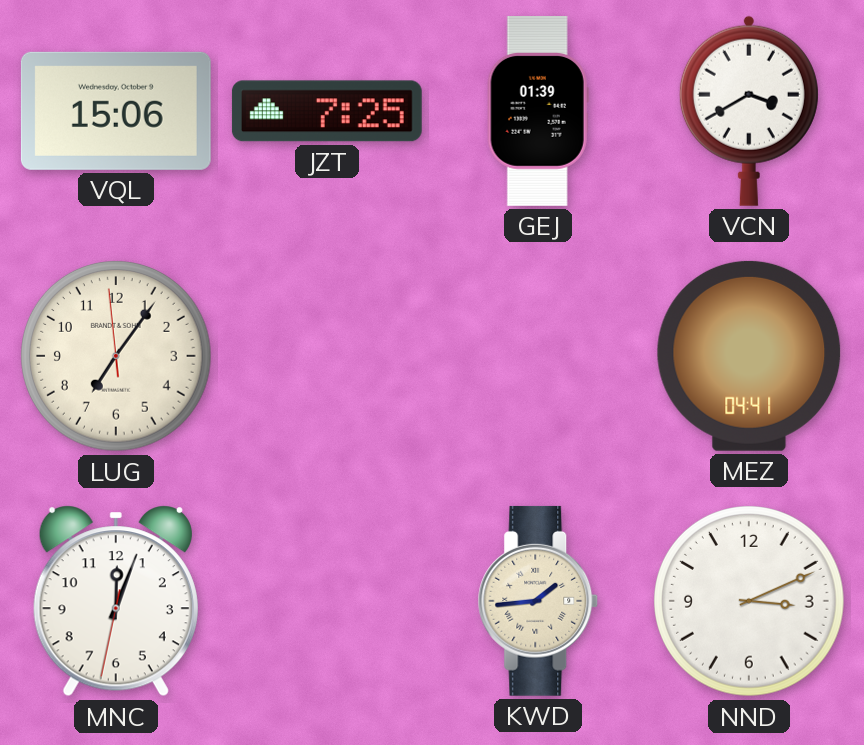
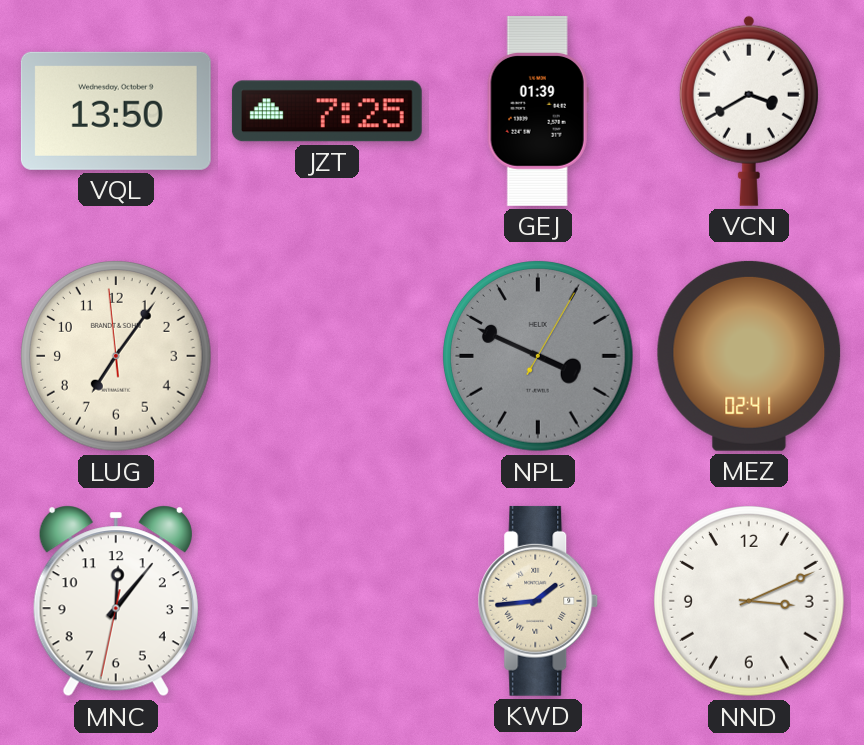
VQL: 15:06 -> 13:50
NPL: none -> 3:49
MEZ: 04:41 -> 02:41
MNC: 12:03 -> 12:06
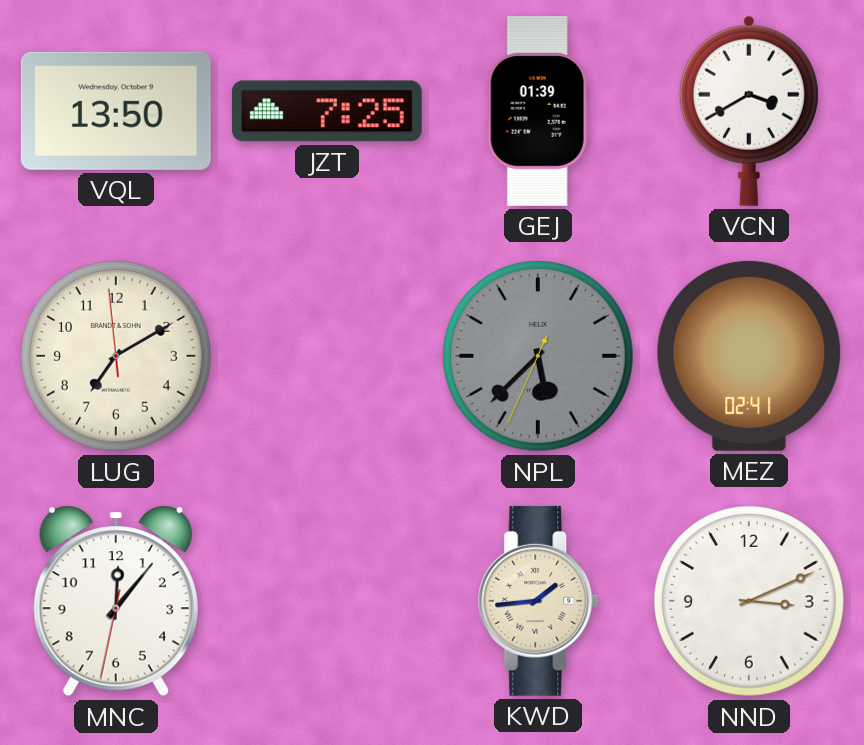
LUG: 7:05 -> 7:09
NPL: 3:49 -> 5:37
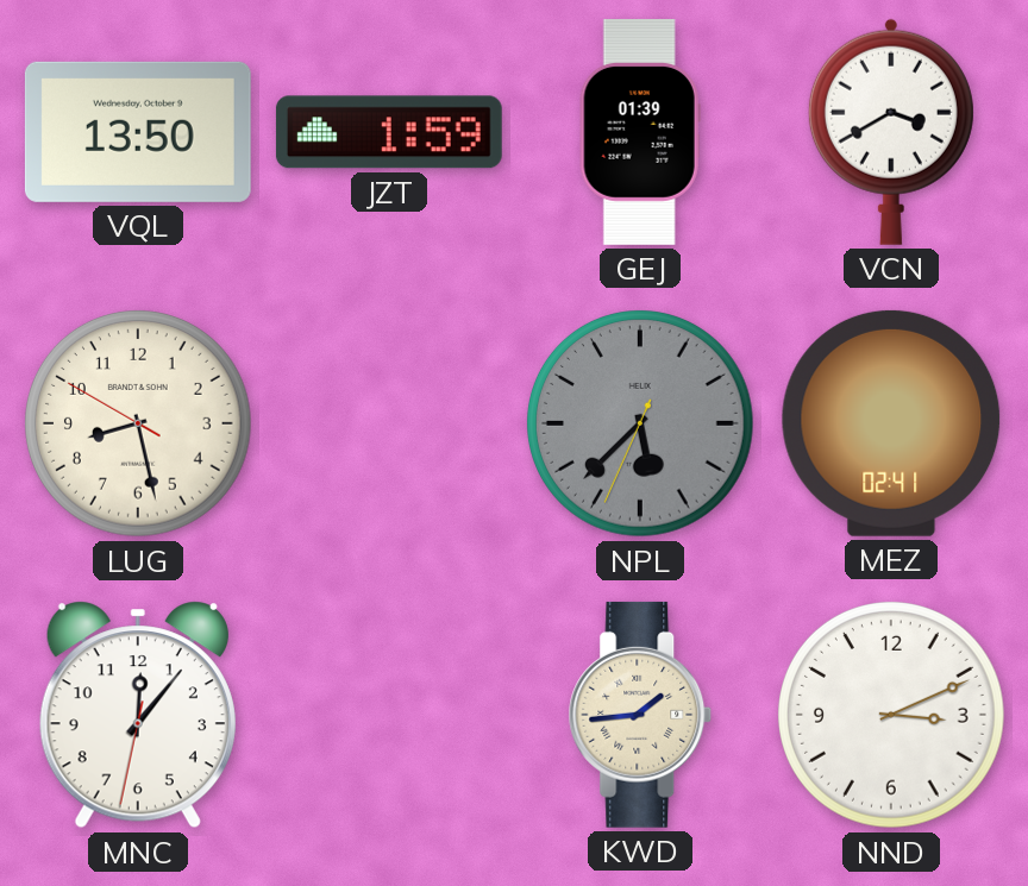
JZT: 7:25 -> 1:59
LUG: 7:09 -> 8:27
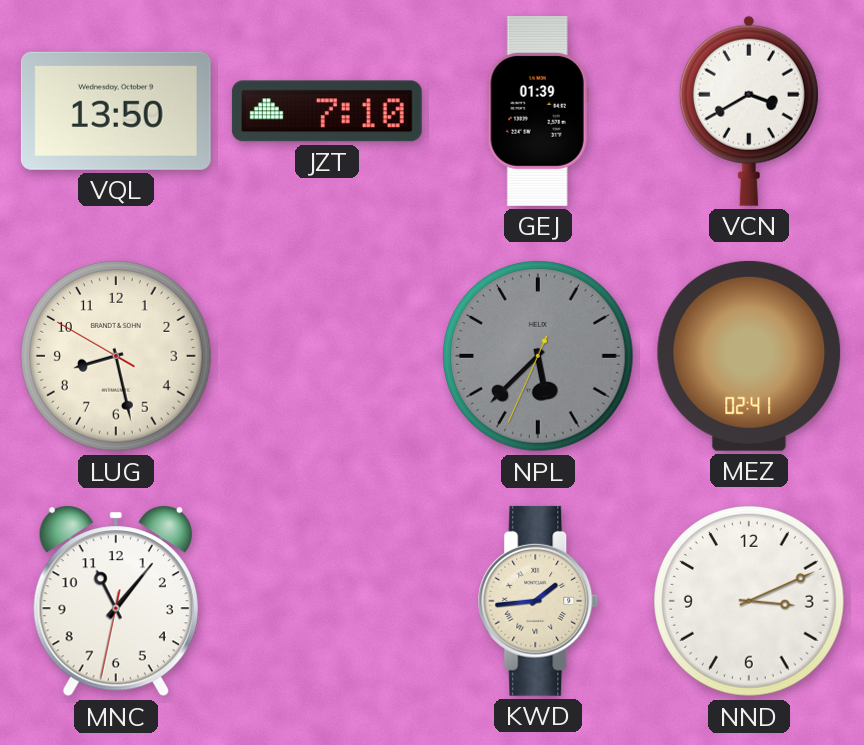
JZT: 1:59 -> 7:10
MNC: 12:06 -> 11:06
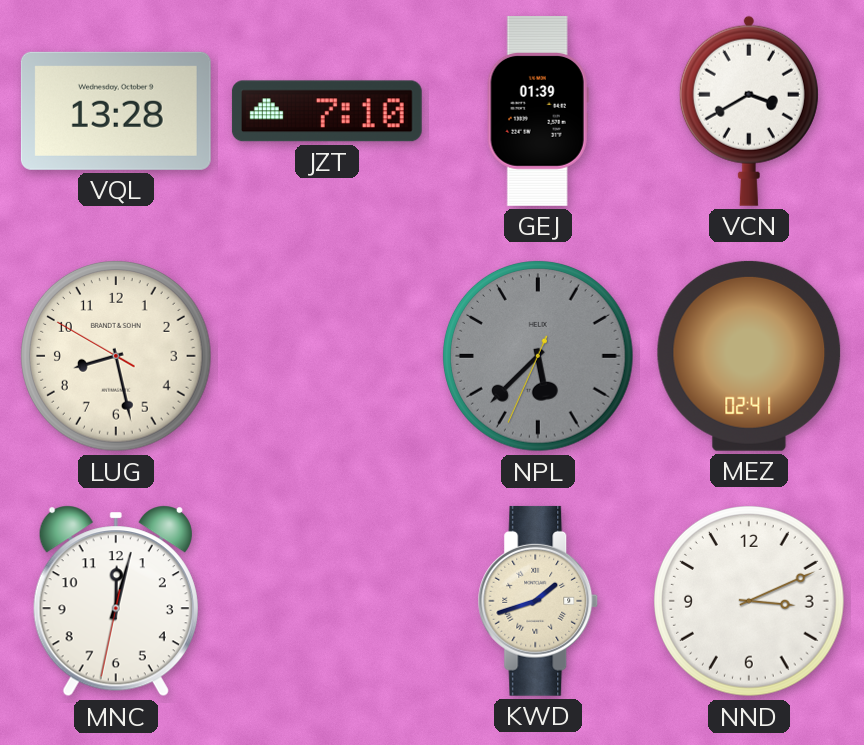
VQL: 13:50 -> 13:28
MNC: 11:06 -> 12:02
KWD: 1:44 -> 1:42
